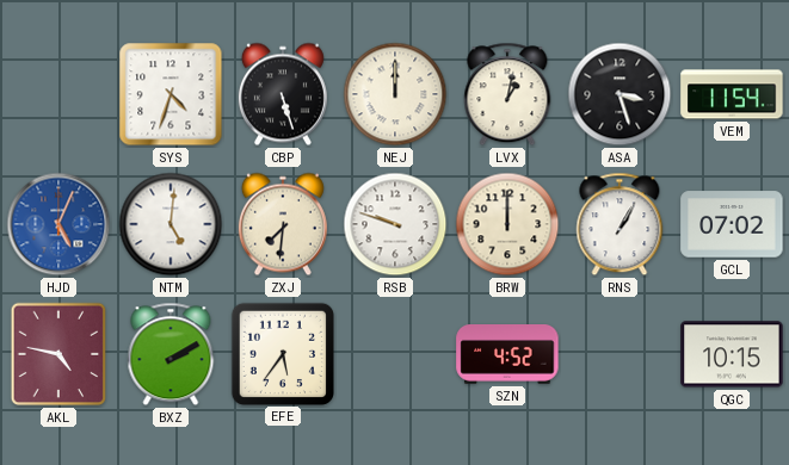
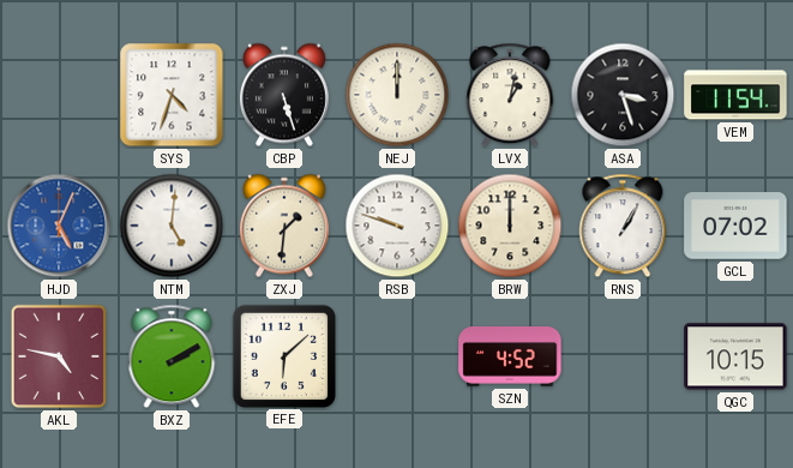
ZXJ: 7:31 -> 1:31
EFE: 5:36 -> 6:08
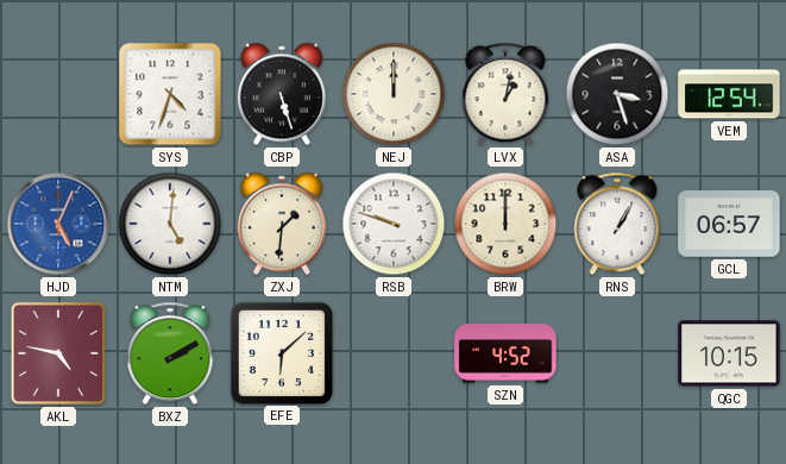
VEM: 11:54 -> 12:54
GCL: 07:02 -> 06:57
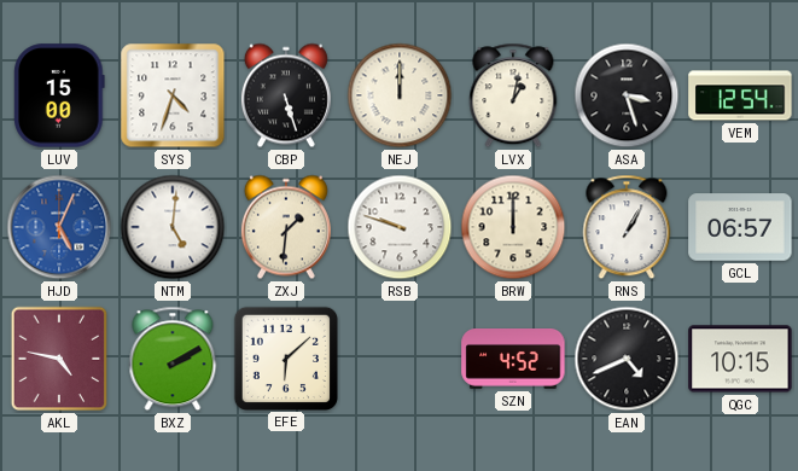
LUV: none -> 15:00
EAN: none -> 4:41
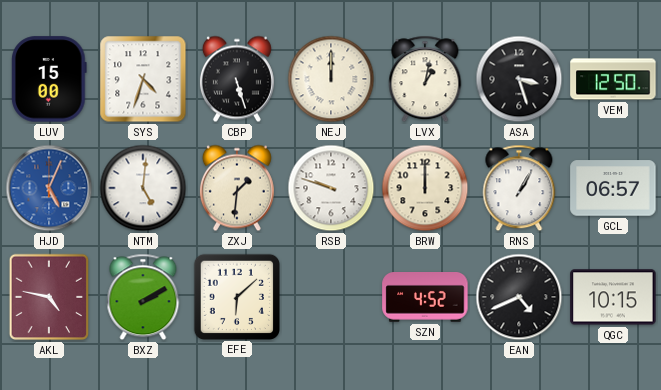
VEM: 12:54 -> 12:50
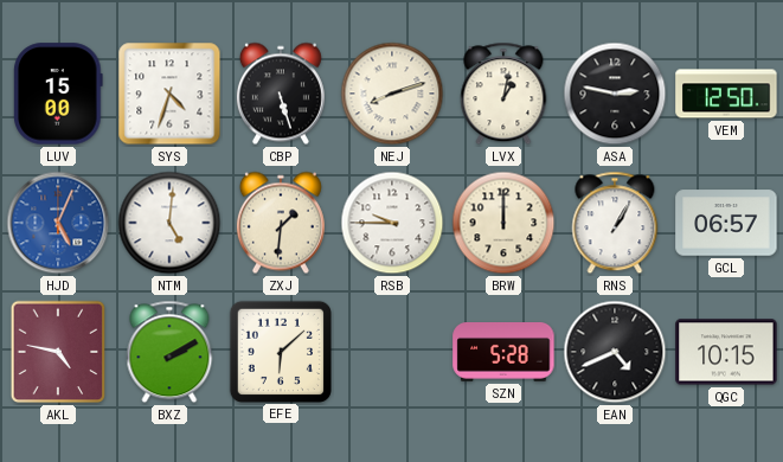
NEJ: 12:00 -> 8:12
ASA: 3:27 -> 2:47
RSB: 9:48 -> 9:45
SZN: 4:52 -> 5:28
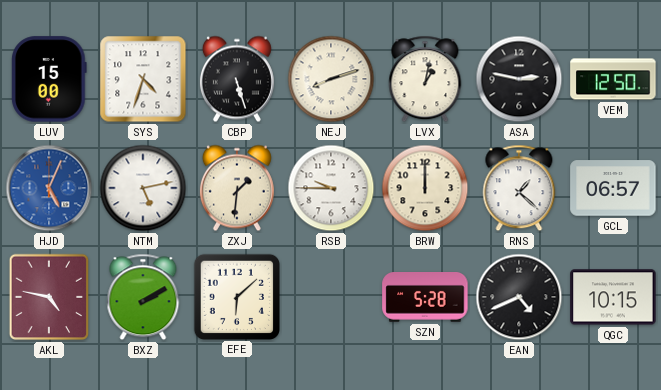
NTM: 5:01 -> 5:13
RNS: 1:05 -> 1:22
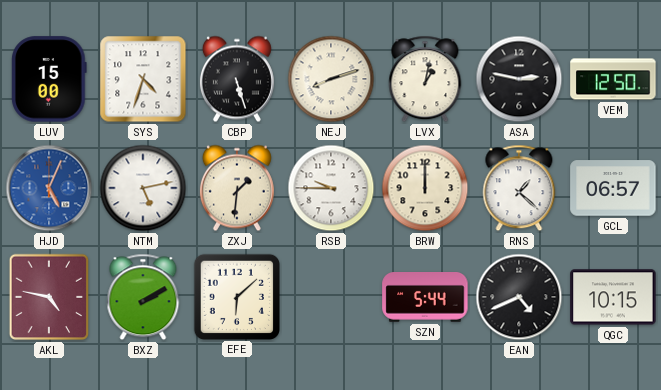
SZN: 5:28 -> 5:44
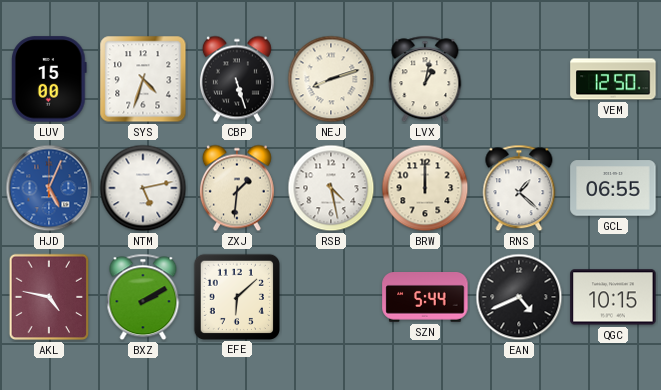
ASA: 2:47 -> none
RSB: 9:45 -> 4:28
GCL: 06:57 -> 06:55
